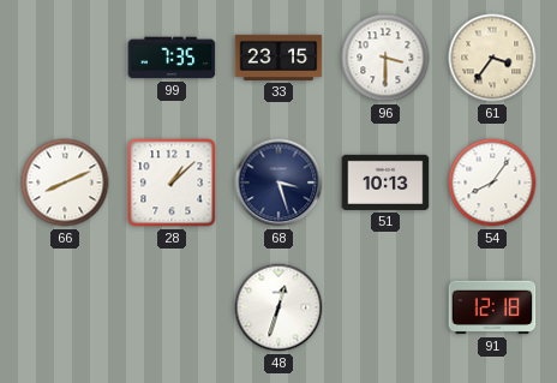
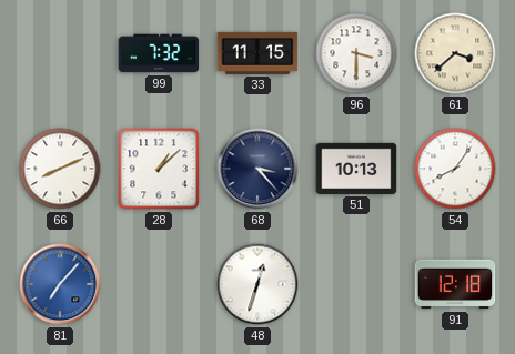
99: 7:35 -> 7:32
33: 23:15 -> 11:15
61: 3:36 -> 3:38
68: 3:27 -> 3:23
81: none -> 7:07
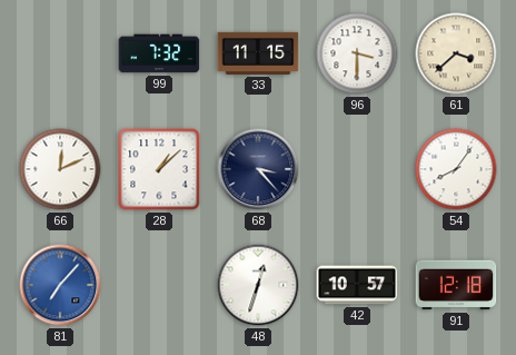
66: 8:11 -> 12:11
51: 10:13 -> none
42: none -> 10:57
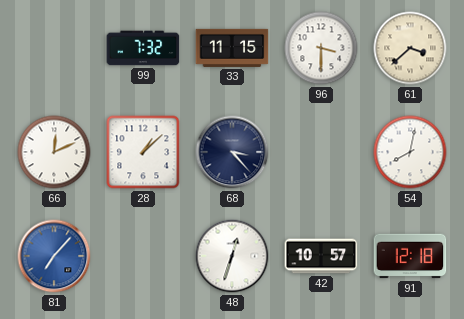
54: 8:06 -> 8:02
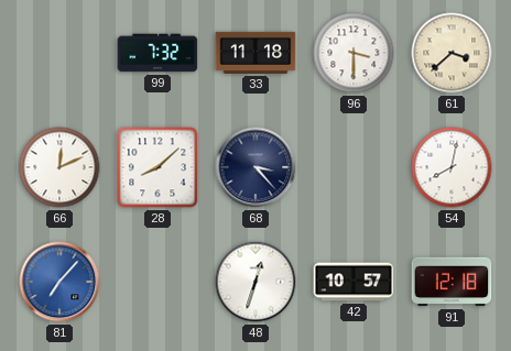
33: 11:15 -> 11:18
28: 1:08 -> 8:08
